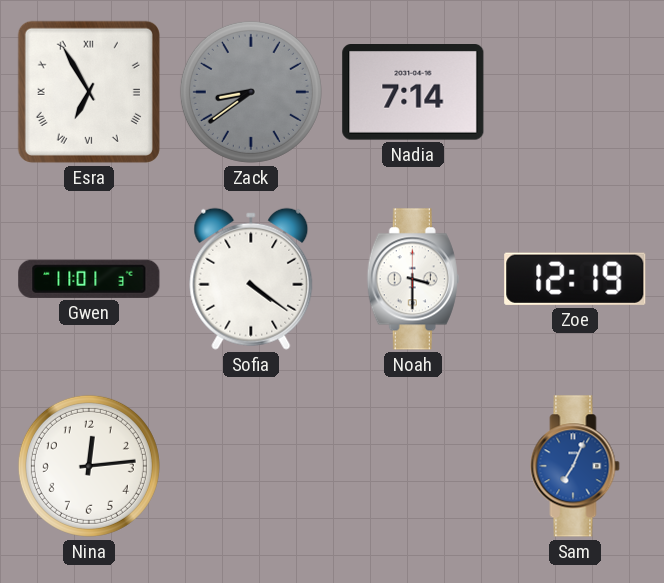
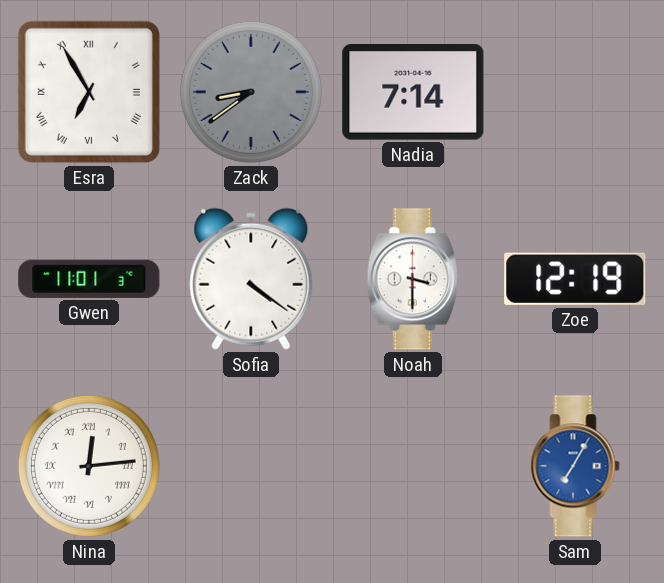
Nina numerals: Arabic -> Roman
Sam: 7:04 -> 7:05
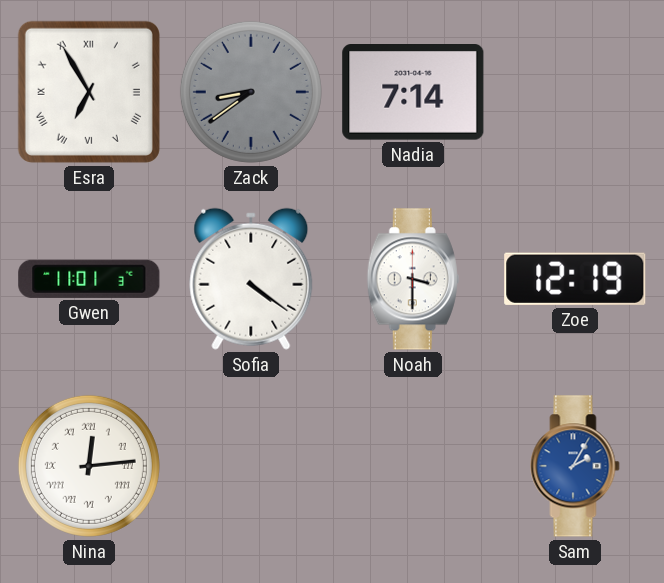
Sam: 7:05 -> 2:05
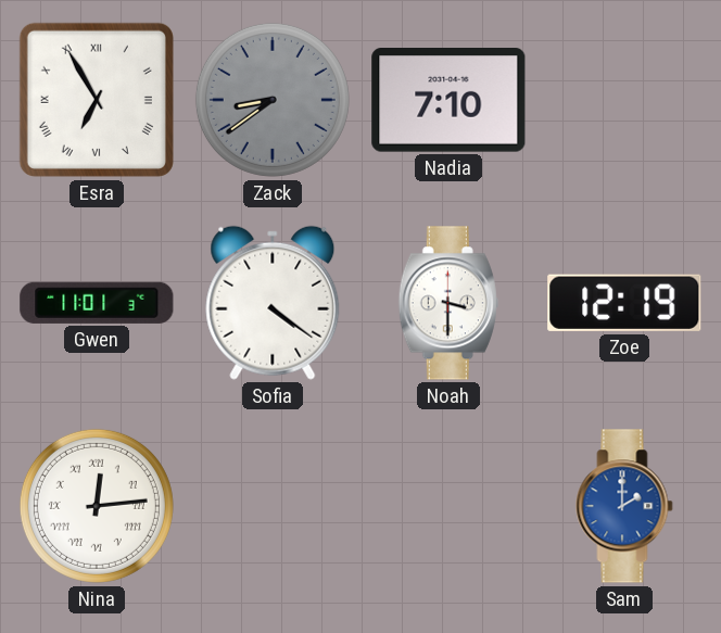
Nadia: 7:14 -> 7:10
Sam: 2:05 -> 2:00
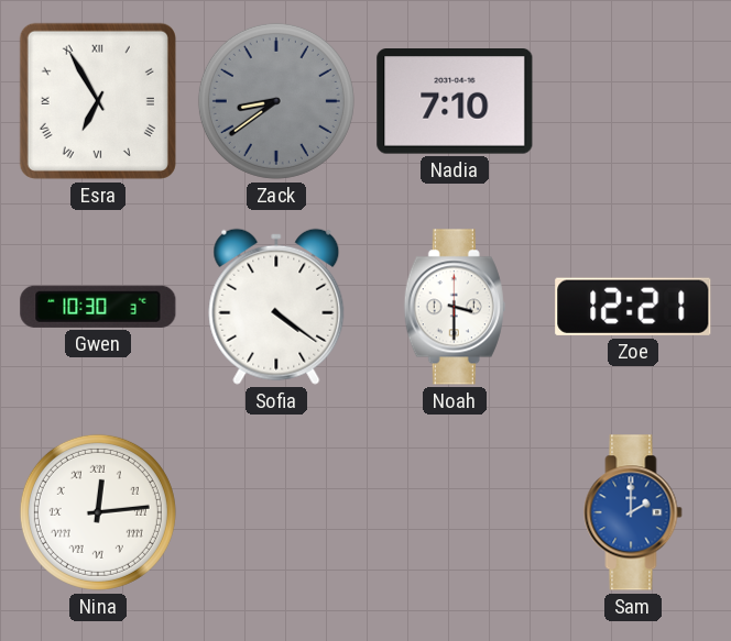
Gwen: 11:01 -> 10:30
Zoe: 12:19 -> 12:21
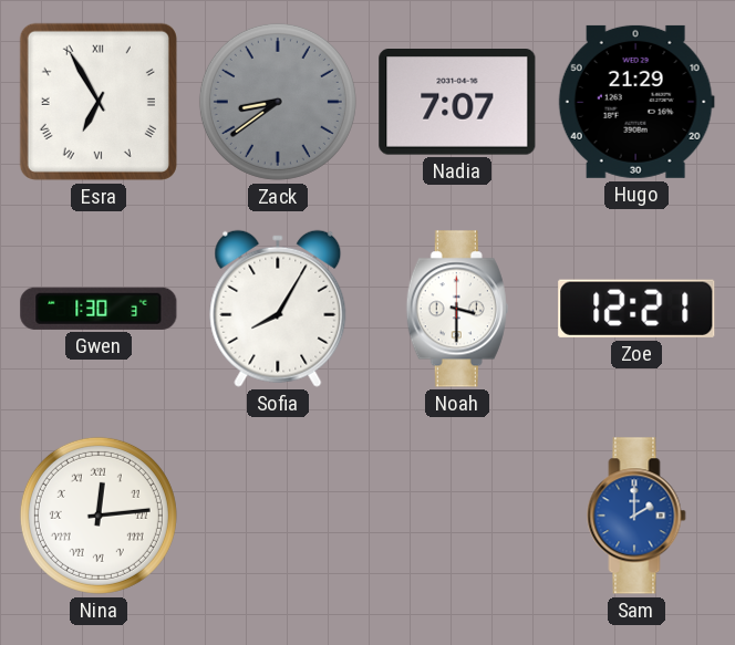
Nadia: 7:10 -> 7:07
Hugo: none -> 21:29
Gwen: 10:30 -> 1:30
Sofia: 4:21 -> 8:05
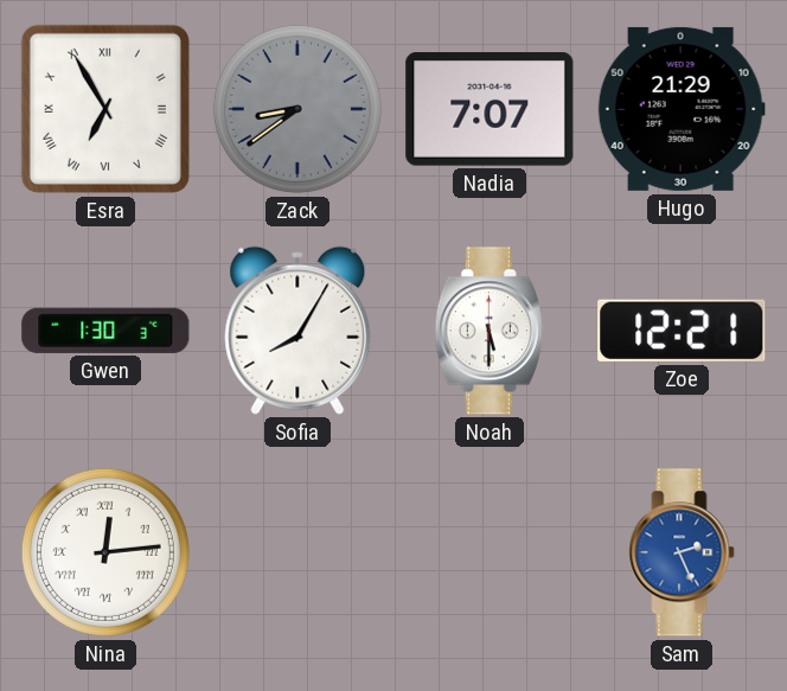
Noah: 3:30 -> 5:30
Sam: 2:00 -> 2:26
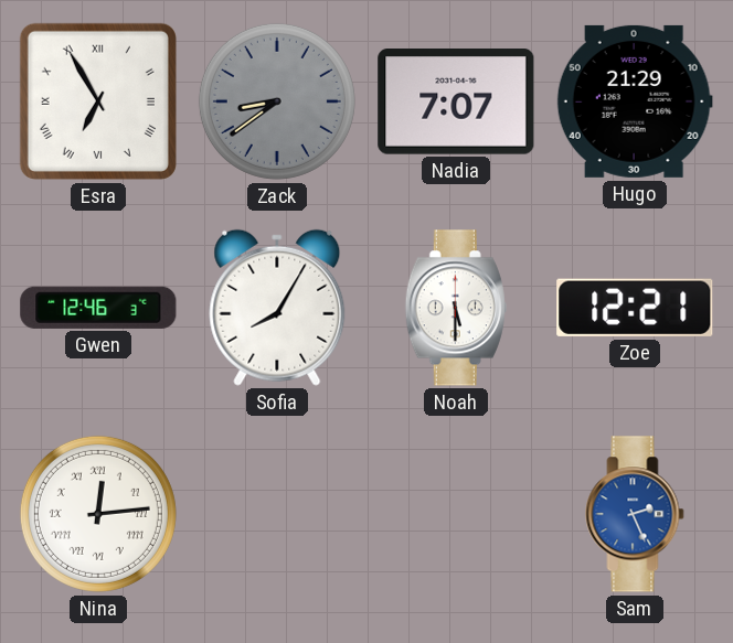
Gwen: 1:30 -> 12:46
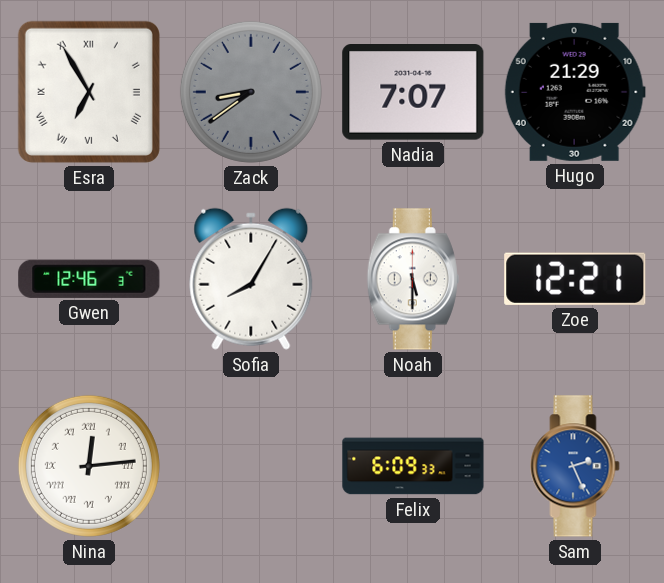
Felix: none -> 6:09
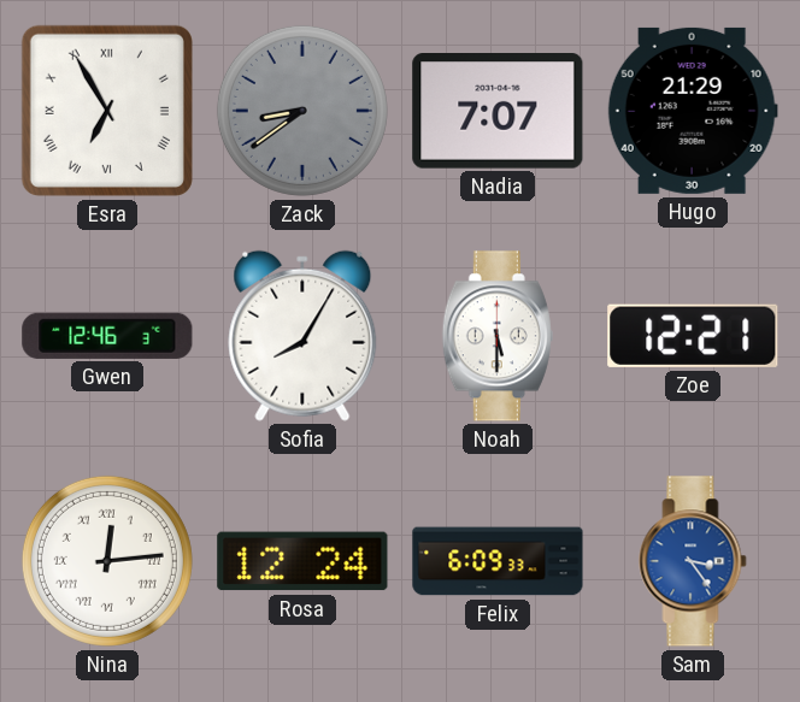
Rosa: none -> 12:24
Sam: 2:26 -> 3:24
